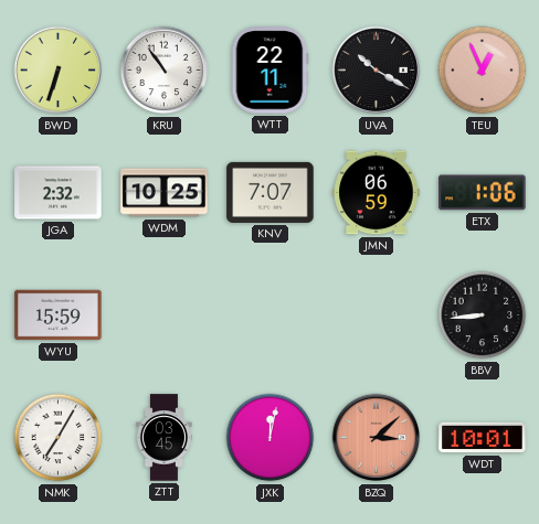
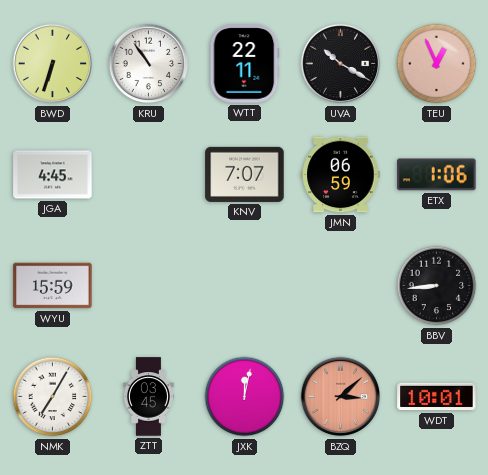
JGA: 2:32 -> 4:45
WDM: 10:25 -> none
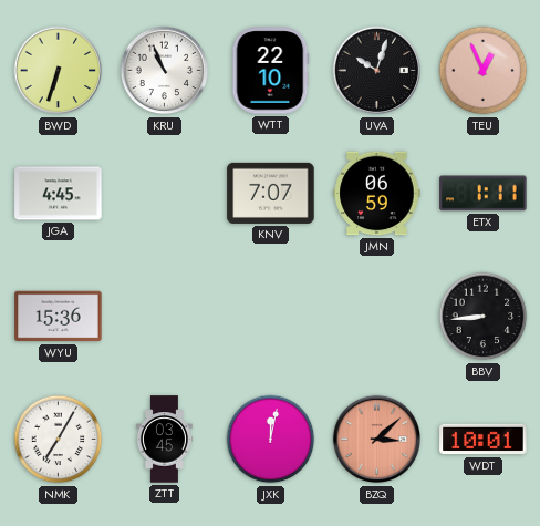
KRU: 10:54 -> 10:56
WTT: 22:11 -> 22:10
UVA: 10:20 -> 10:03
ETX: 1:06 -> 1:11
WYU: 15:59 -> 15:36
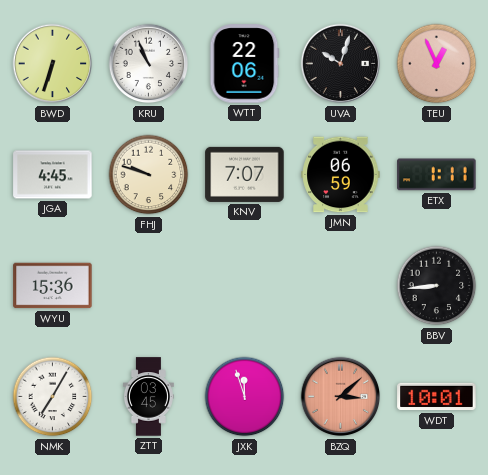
WTT: 22:10 -> 22:06
FHJ: none -> 9:48
JXK: 12:02 -> 11:57
